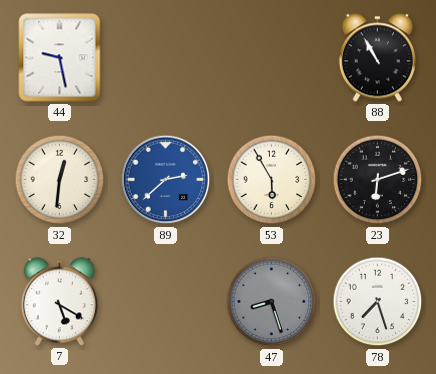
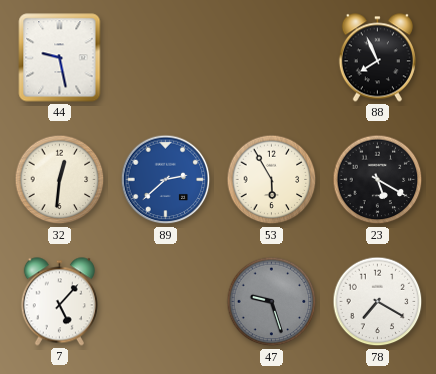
88: 10:55 -> 7:56
23: 6:12 -> 5:20
7: 5:20 -> 5:07
47: 8:27 -> 9:27
78: 7:27 -> 7:20
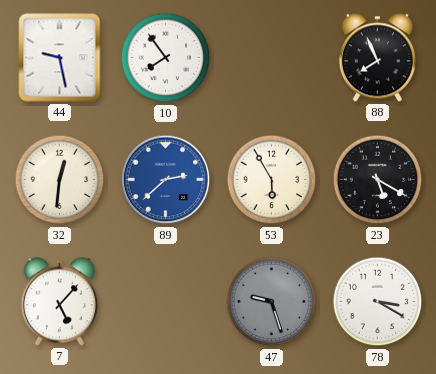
10: none -> 7:54
78: 7:20 -> 3:20
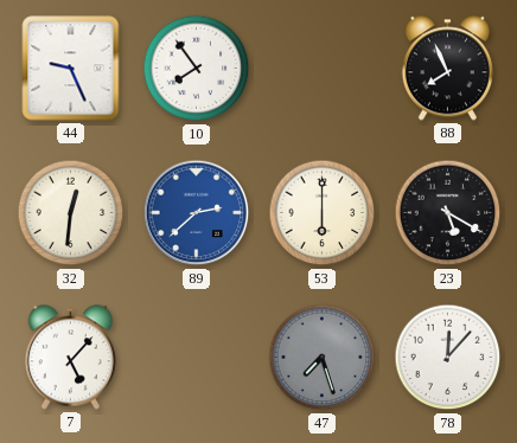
44: 9:28 -> 9:26
53: 5:55 -> 6:00
47: 9:27 -> 7:27
78: 3:20 -> 12:07
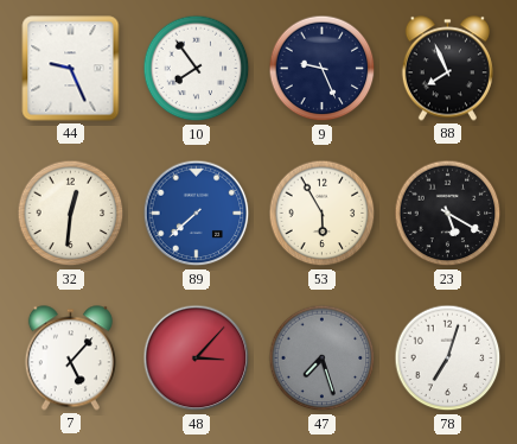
9: none -> 9:26
89: 2:38 -> 7:38
53: 6:00 -> 5:55
48: none -> 3:07
78: 12:07 -> 7:03
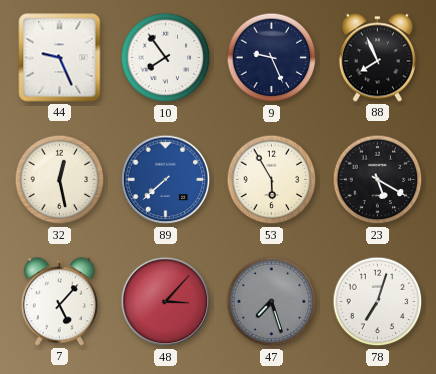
32: 12:31 -> 12:28
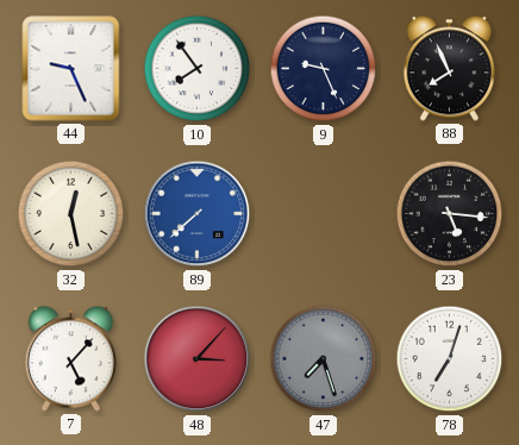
53: 5:55 -> none
23: 5:20 -> 5:16
